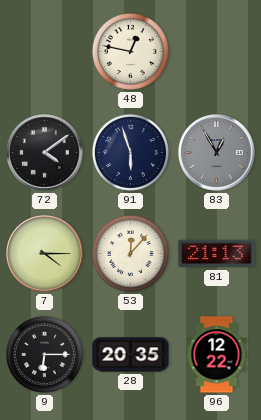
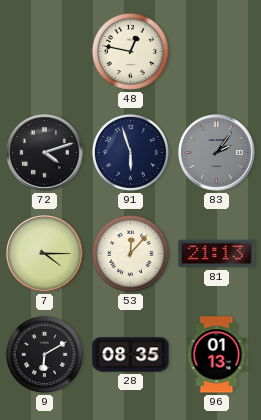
72: 4:09 -> 4:12
83: 12:55 -> 2:06
9: 6:15 -> 6:10
28: 20:35 -> 08:35
96: 12:22 -> 01:13
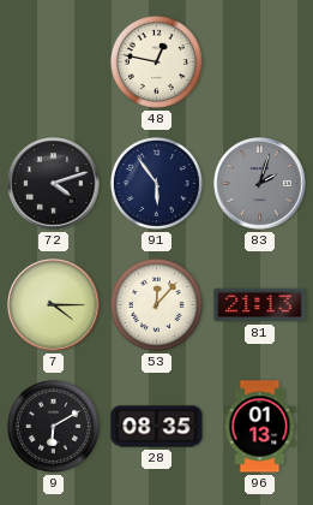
91: 5:57 -> 5:54
83: 2:06 -> 2:03
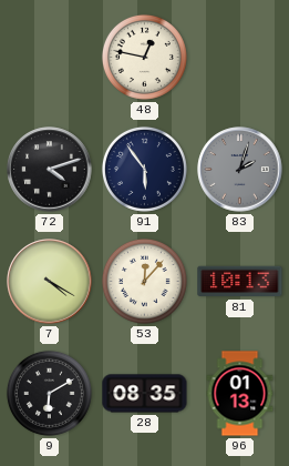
7: 4:15 -> 4:20
81: 21:13 -> 10:13
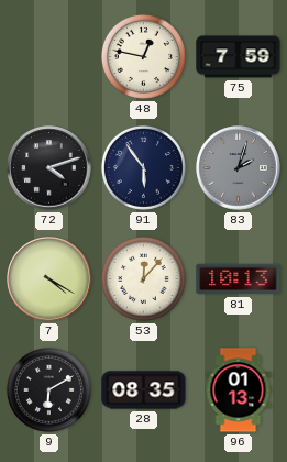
75: none -> 7:59
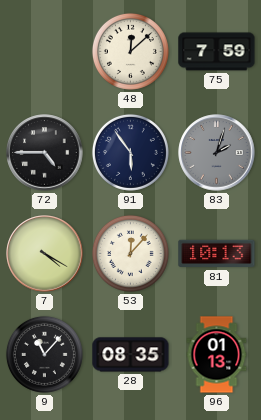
48: 12:47 -> 12:08
72: 4:12 -> 4:45
9: 6:10 -> 11:07
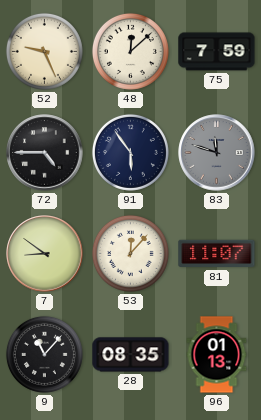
52: none -> 9:26
83: 2:03 -> 11:48
7: 4:20 -> 8:51
81: 10:13 -> 11:07
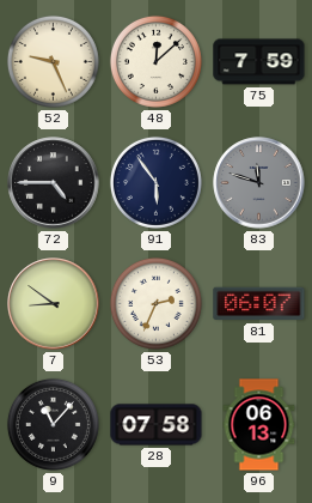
53: 12:07 -> 2:34
81: 11:07 -> 06:07
28: 08:35 -> 07:58
96: 01:13 -> 06:13
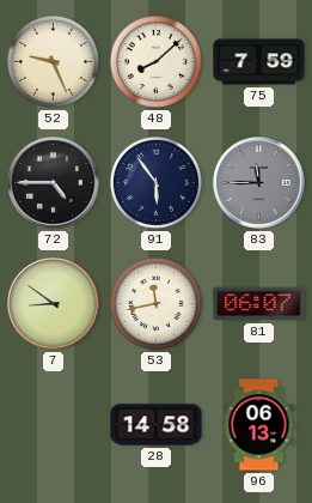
48: 12:08 -> 8:08
83: 11:48 -> 11:45
53: 2:34 -> 11:43
9: 11:07 -> none
28: 07:58 -> 14:58
